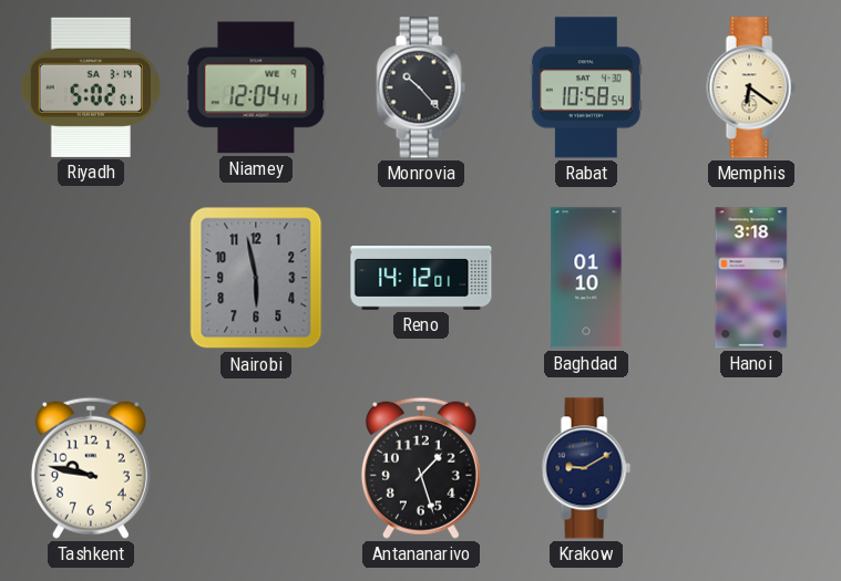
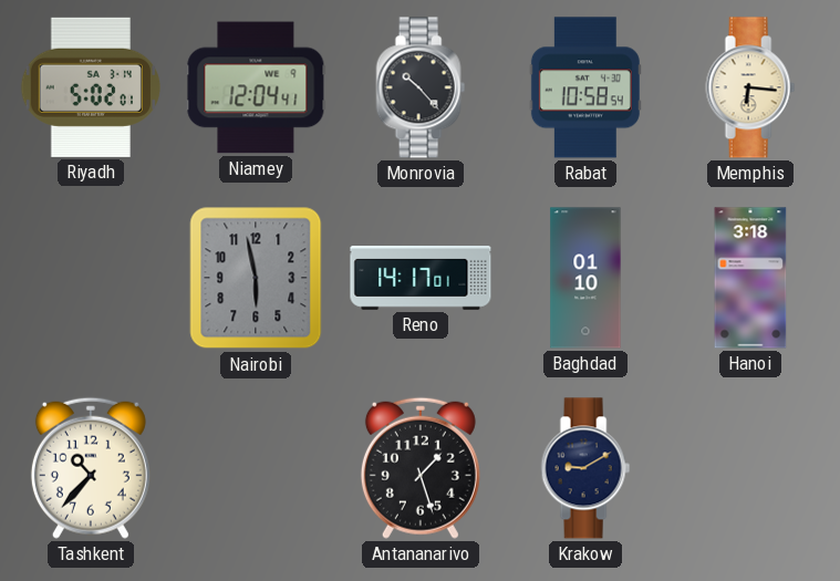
Memphis: 6:21 -> 6:16
Reno: 14:12 -> 14:17
Tashkent: 9:47 -> 10:37
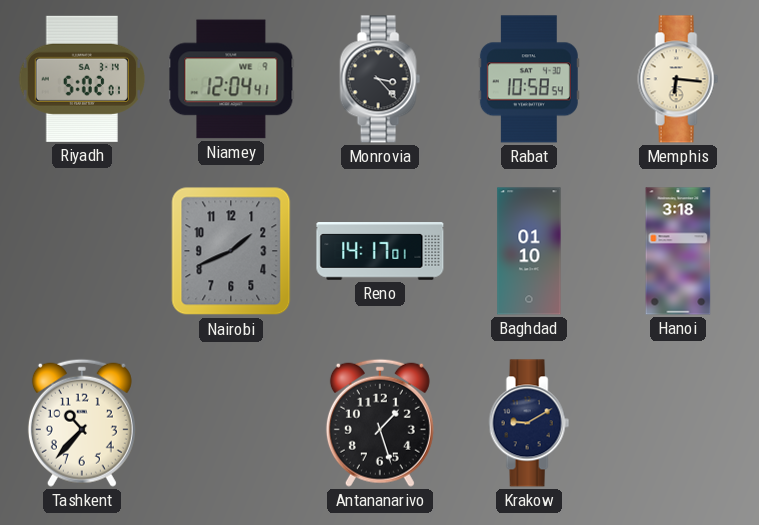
Monrovia: 10:23 -> 3:23
Nairobi: 5:58 -> 1:41
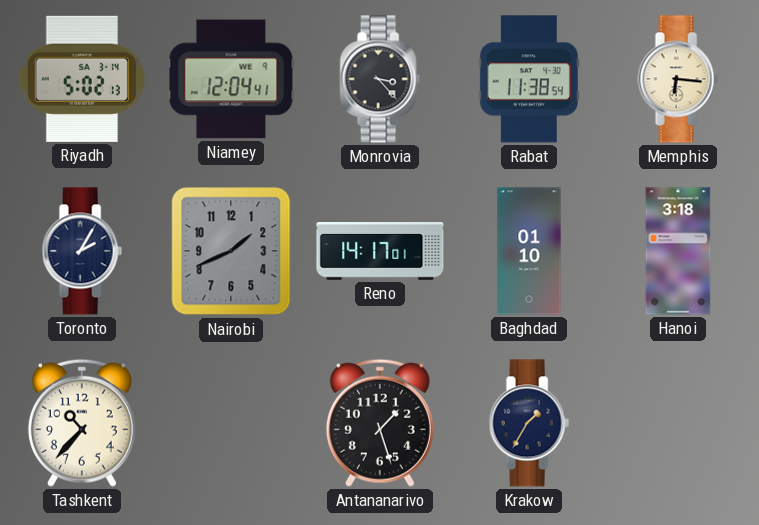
Riyadh: 5:02:01 -> 5:02:13
Rabat: 10:58 -> 11:38
Toronto: none -> 2:05
Krakow: 9:10 -> 1:35
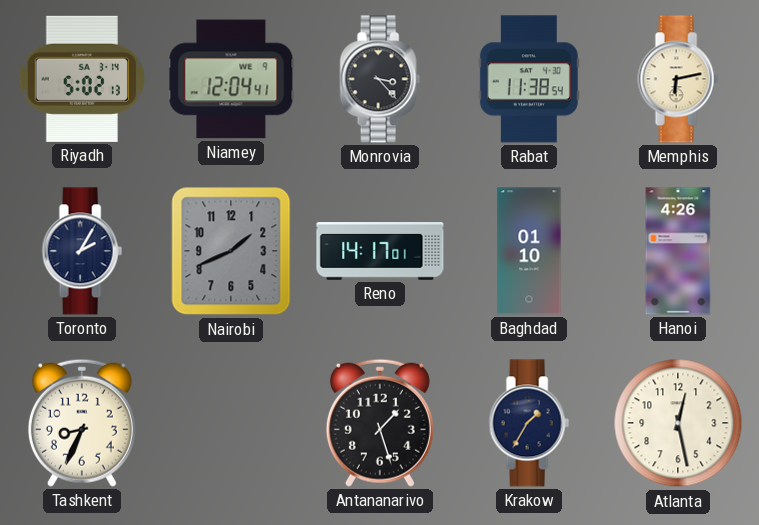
Memphis: 6:16 -> 6:13
Hanoi: 3:18 -> 4:26
Tashkent: 10:37 -> 8:34
Atlanta: none -> 12:28
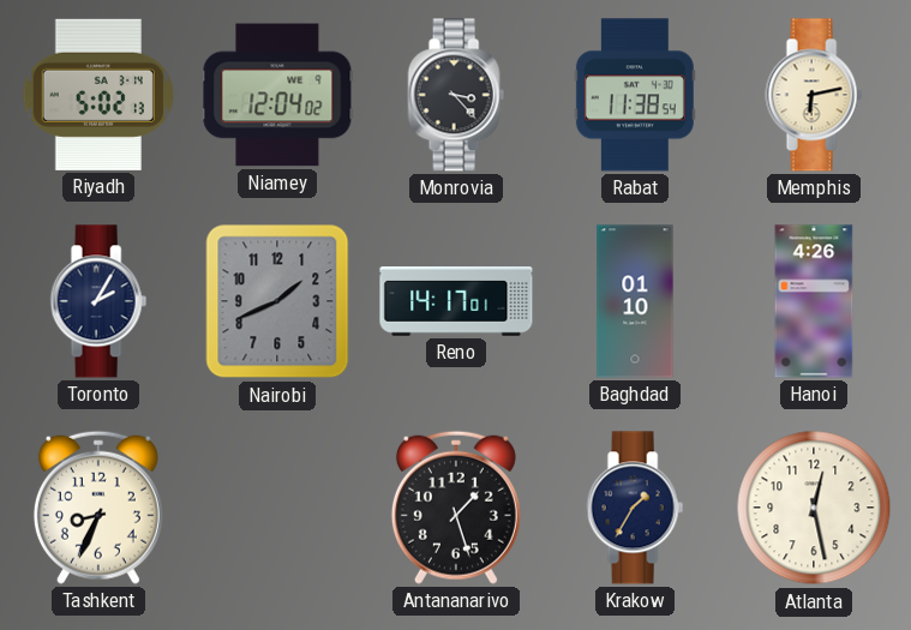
Niamey: 12:04:41 -> 12:04:02
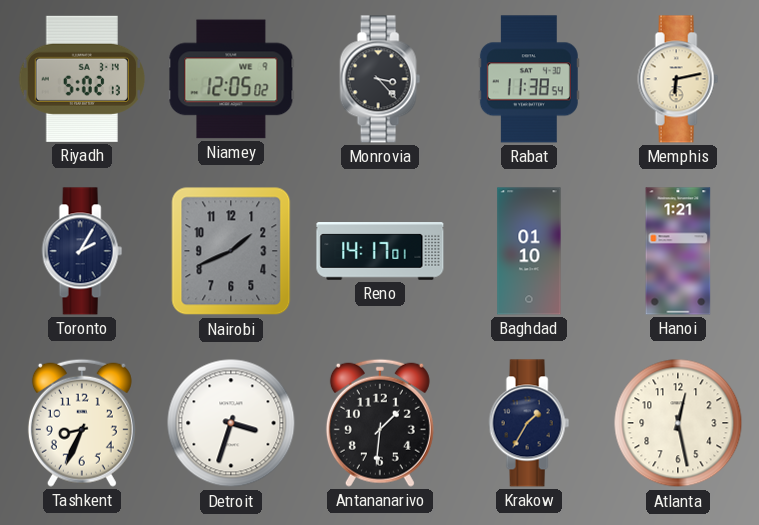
Niamey: 12:04 -> 12:05
Hanoi: 4:26 -> 1:21
Detroit: none -> 3:33
Antananarivo: 1:27 -> 1:31
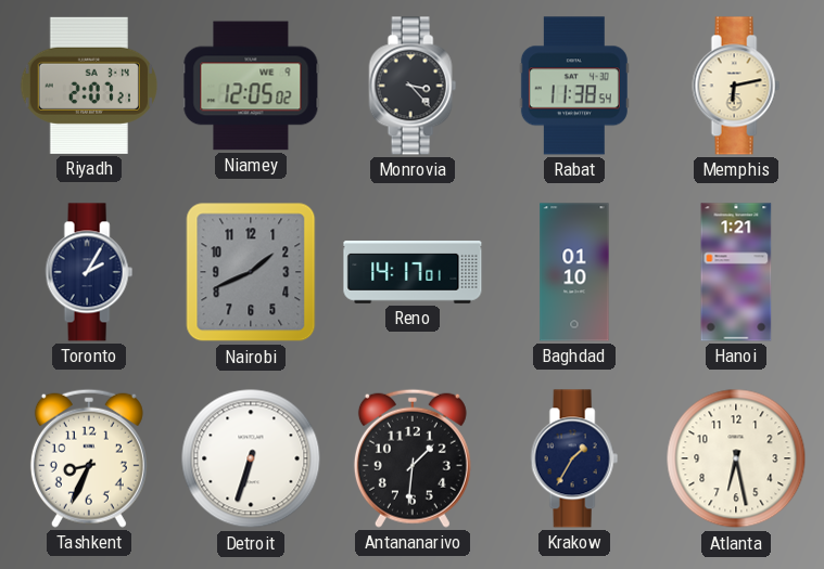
Riyadh: 5:02 -> 2:07
Detroit: 3:33 -> 6:33
Atlanta: 12:28 -> 6:28
